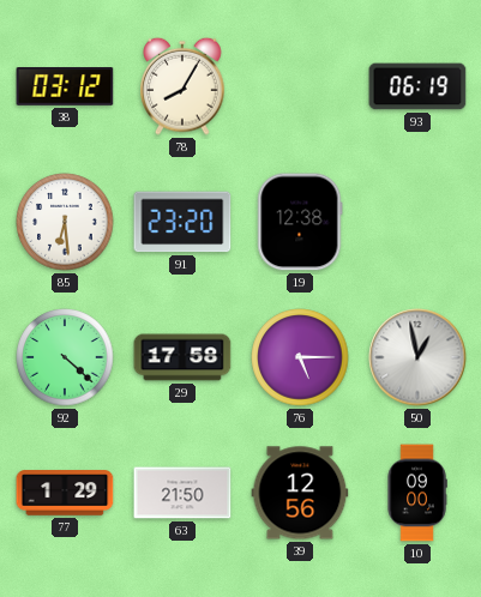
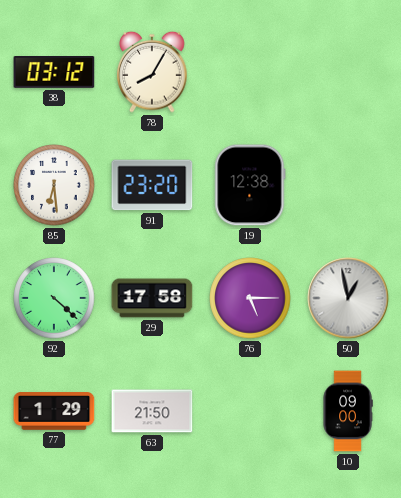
93: 06:19 -> none
39: 12:56 -> none
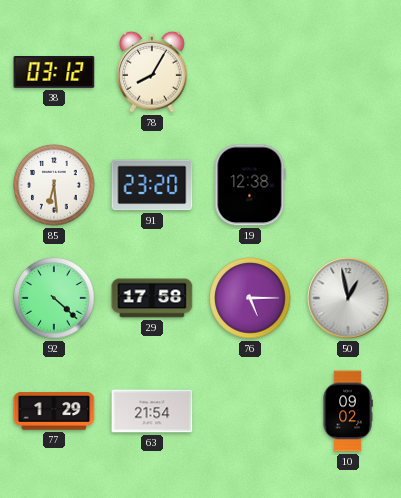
63: 21:50 -> 21:54
10: 09:00 -> 09:02
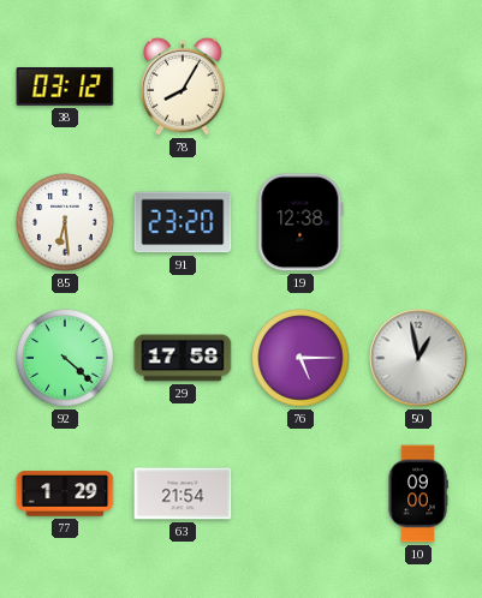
10: 09:02 -> 09:00
